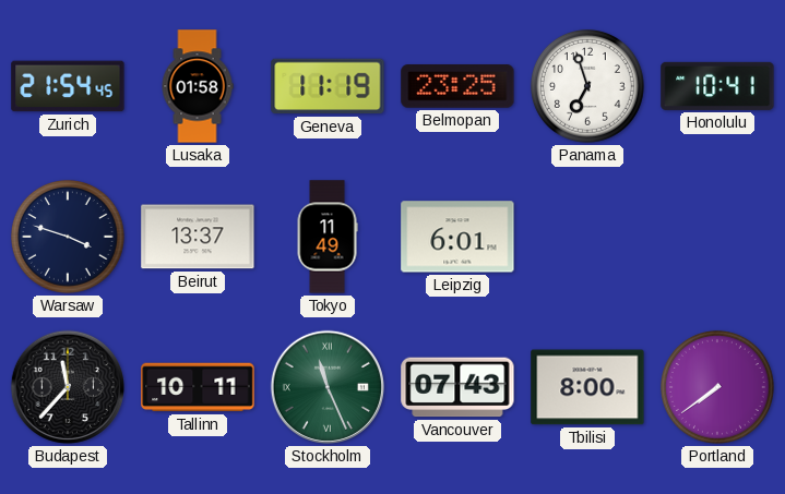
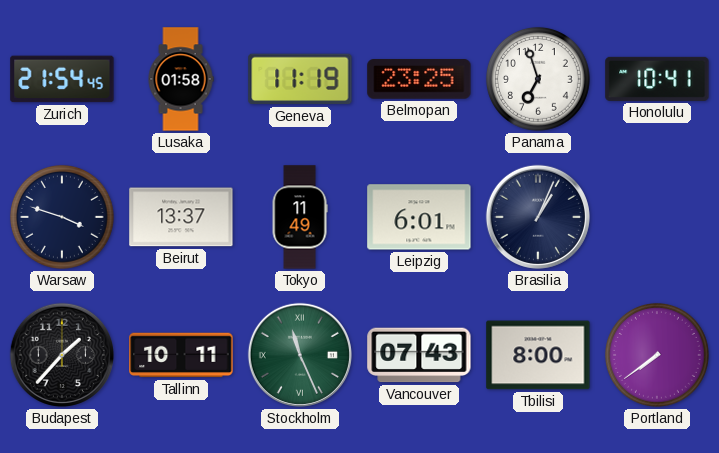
Brasilia: none -> 1:04
Budapest: 11:37 -> 1:37
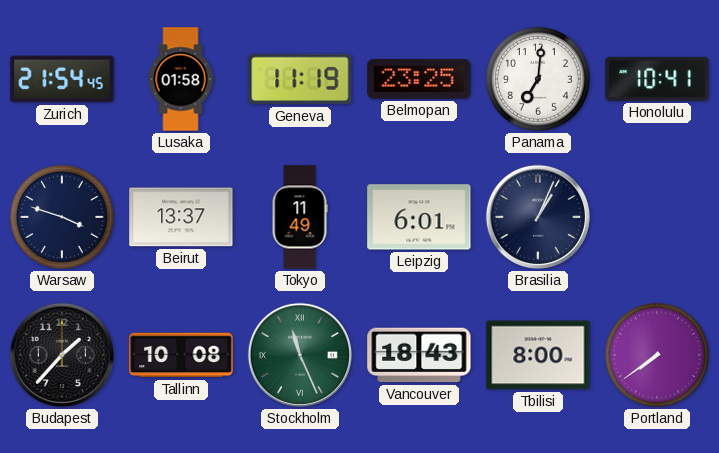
Panama: 6:57 -> 7:01
Tallinn: 10:11 -> 10:08
Vancouver: 07:43 -> 18:43
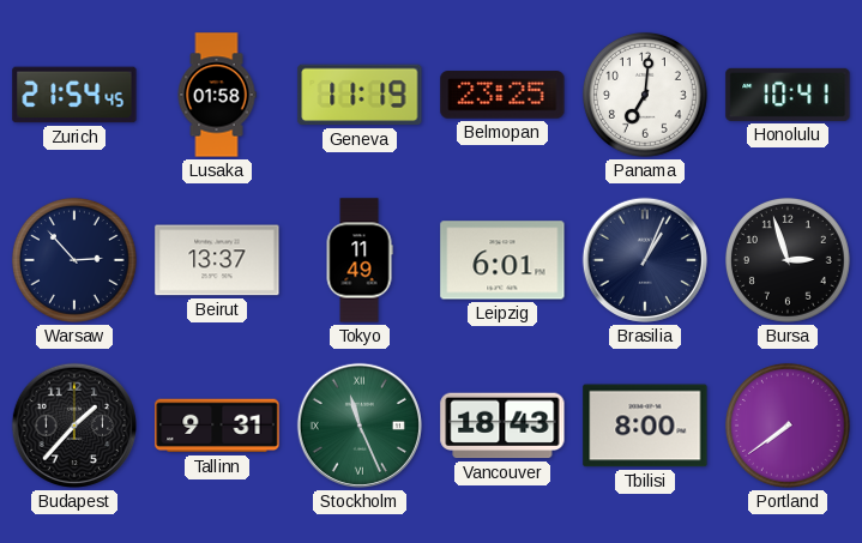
Warsaw: 3:48 -> 2:53
Bursa: none -> 2:57
Tallinn: 10:08 -> 9:31
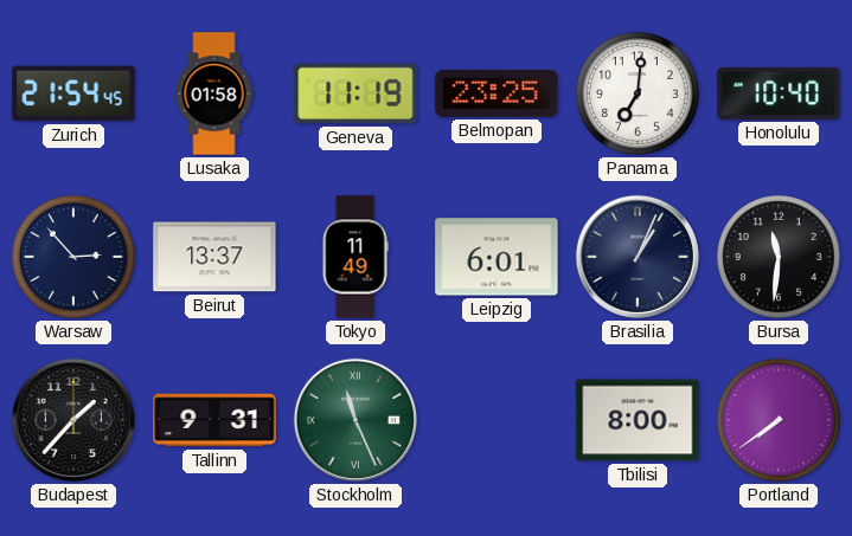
Honolulu: 10:41 -> 10:40
Bursa: 2:57 -> 11:31
Vancouver: 18:43 -> none
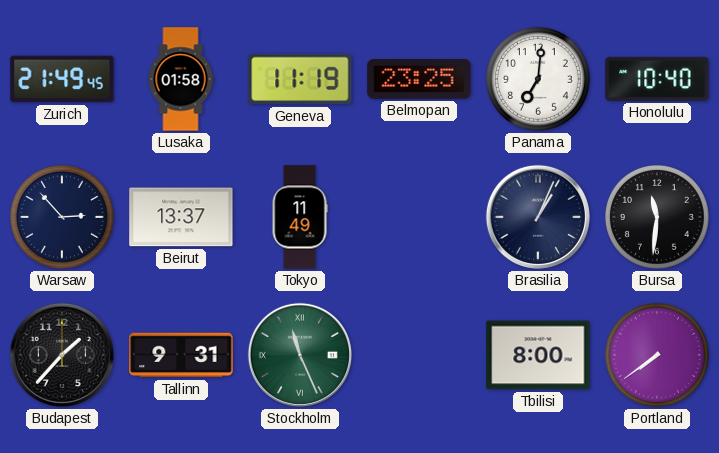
Zurich: 21:54 -> 21:49
Leipzig: 6:01 -> none
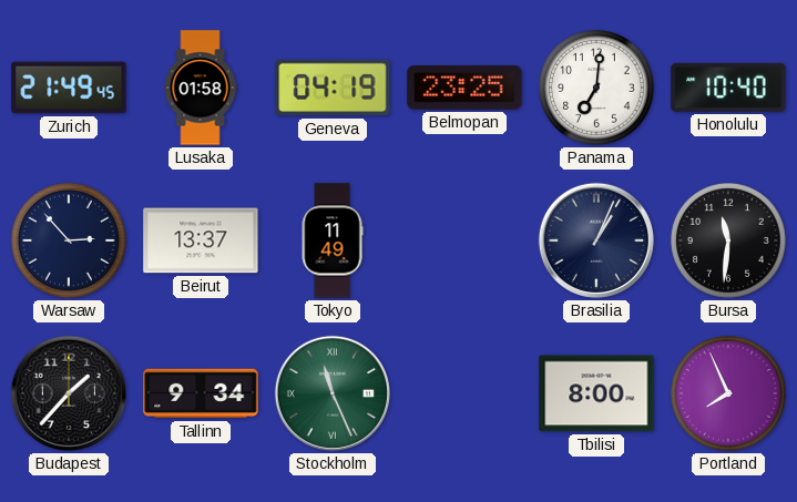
Geneva: 11:19 -> 04:19
Tallinn: 9:31 -> 9:34
Portland: 7:39 -> 7:56
